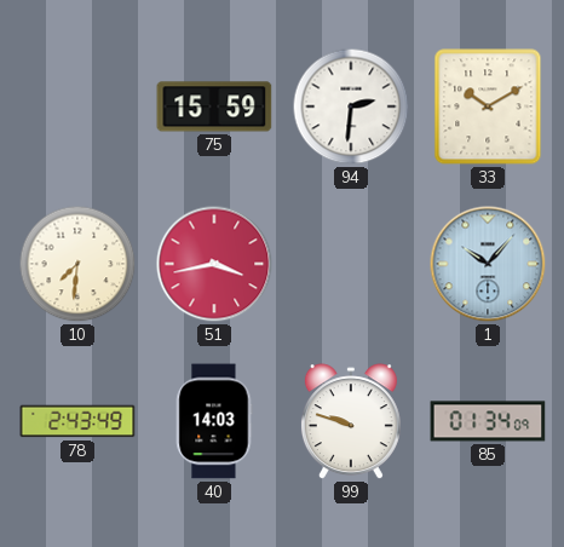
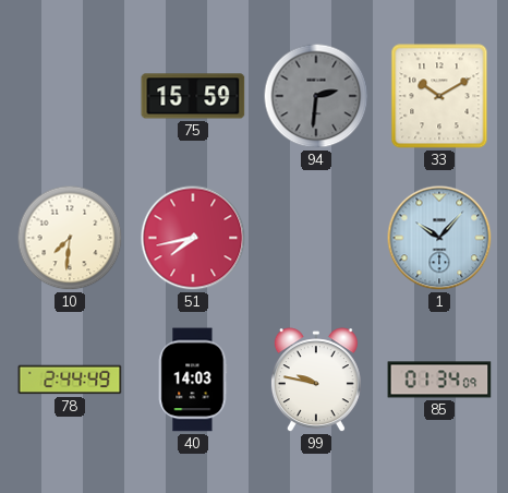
94 dial: white -> grey
51: 3:43 -> 7:43
78: 2:43 -> 2:44
99: 9:48 -> 9:47
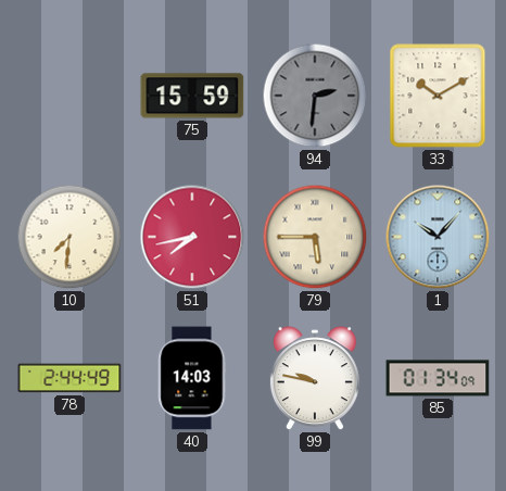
79: none -> 5:45
